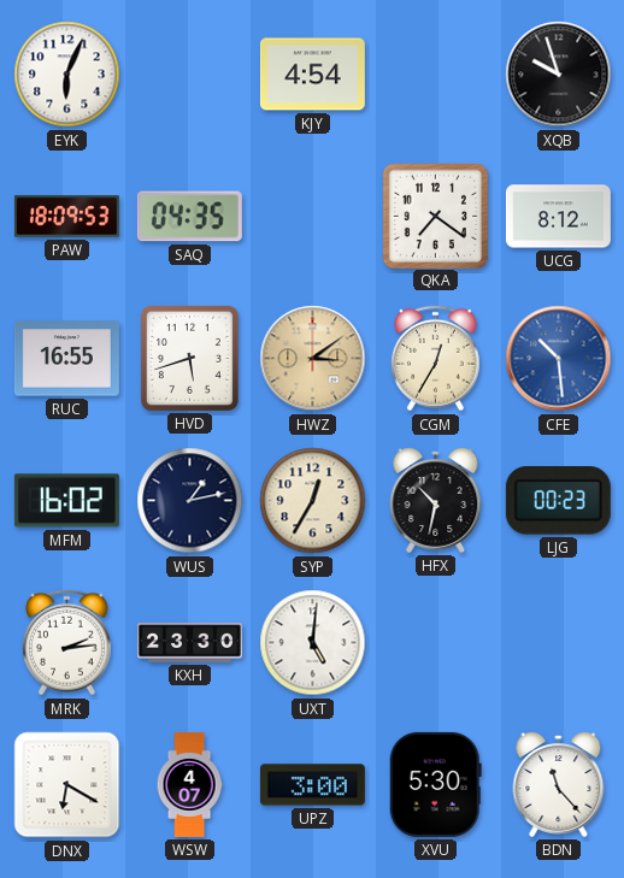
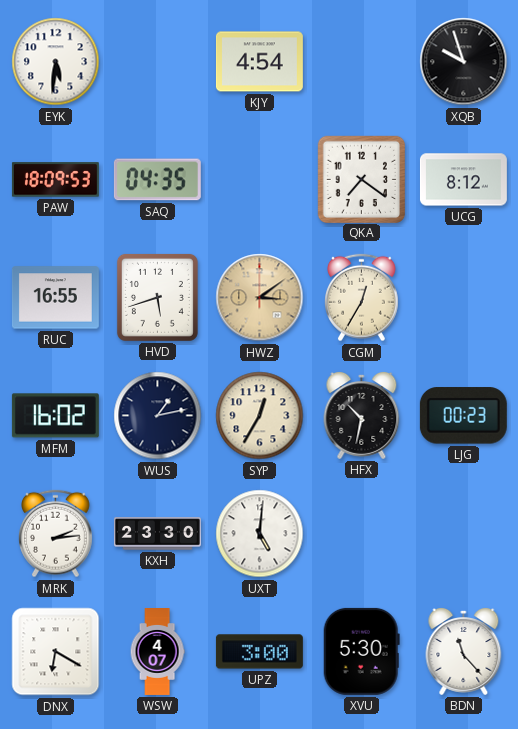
EYK: 6:04 -> 5:31
CFE: 10:29 -> none
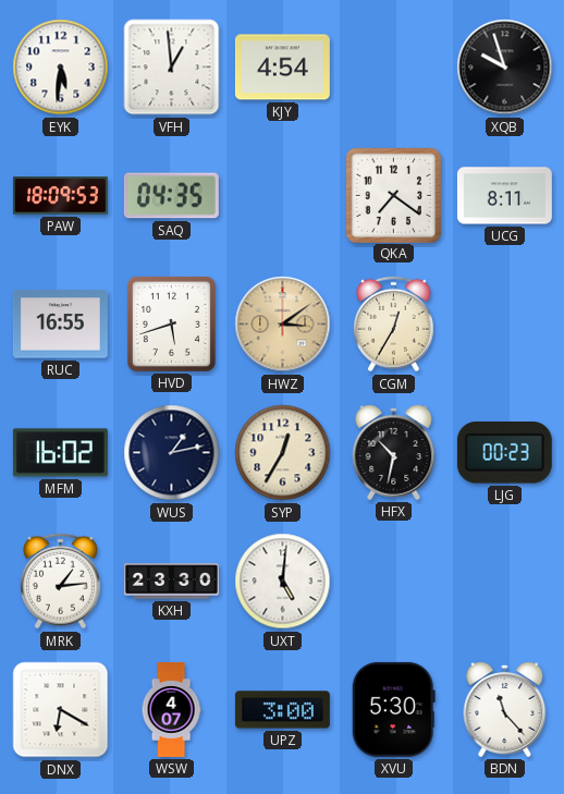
VFH: none -> 12:59
UCG: 8:12 -> 8:11
MRK: 2:14 -> 1:14
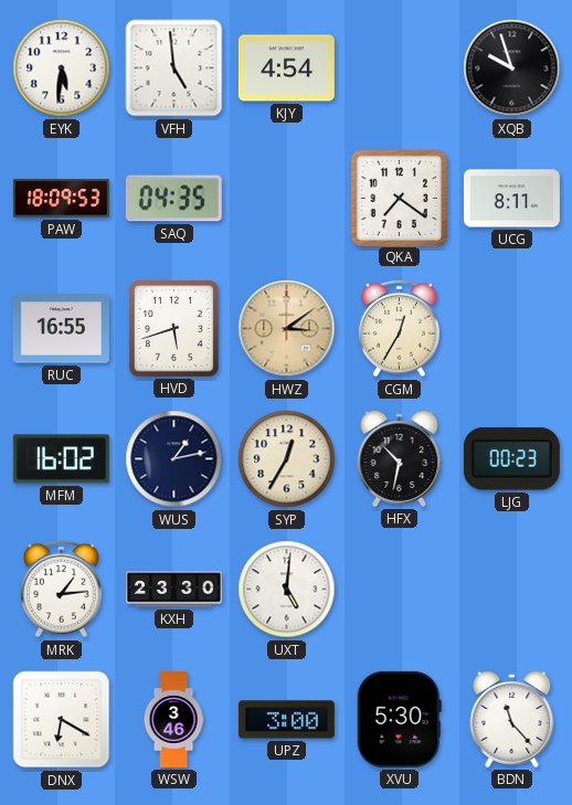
VFH: 12:59 -> 4:59
WSW: 4:07 -> 3:46
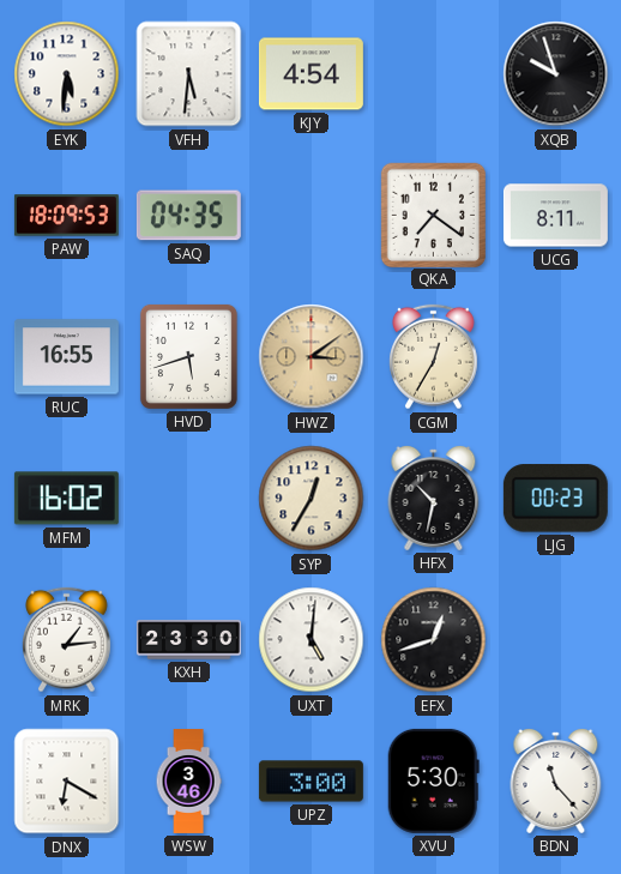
VFH: 4:59 -> 5:31
WUS: 1:13 -> none
EFX: none -> 12:42
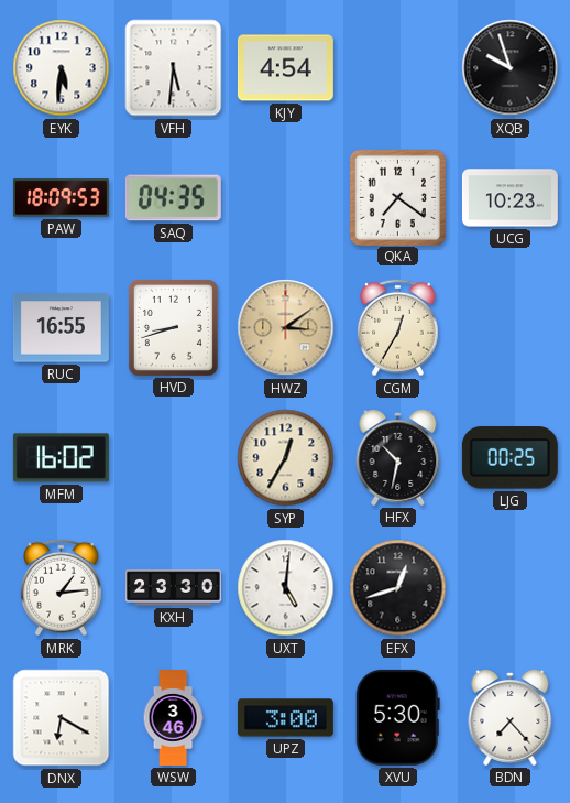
UCG: 8:11 -> 10:23
HVD: 5:42 -> 8:42
LJG: 00:23 -> 00:25
BDN: 11:23 -> 7:23
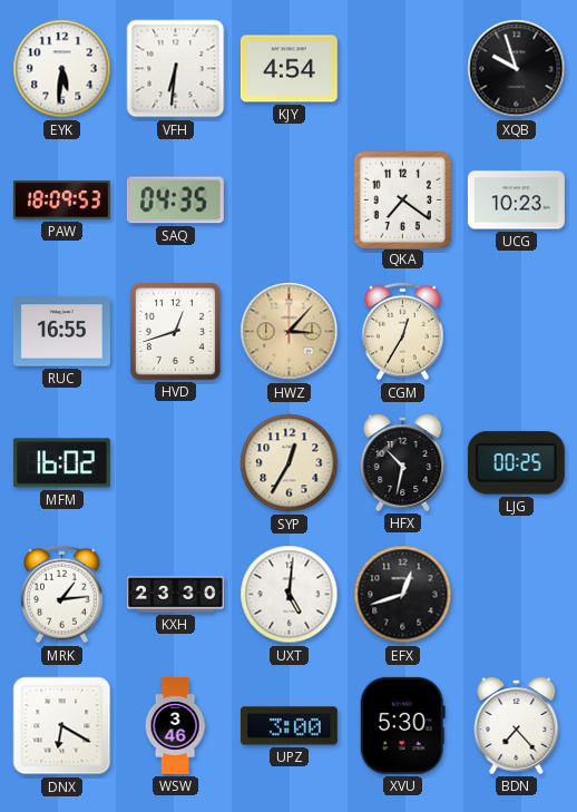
VFH: 5:31 -> 6:31
HVD: 8:42 -> 12:42
HWZ: 3:09 -> 3:07
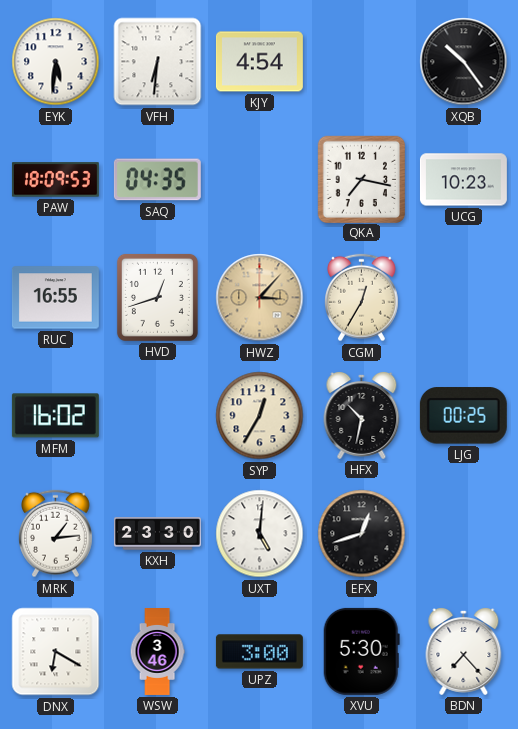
XQB: 9:57 -> 10:24
QKA: 7:21 -> 7:17
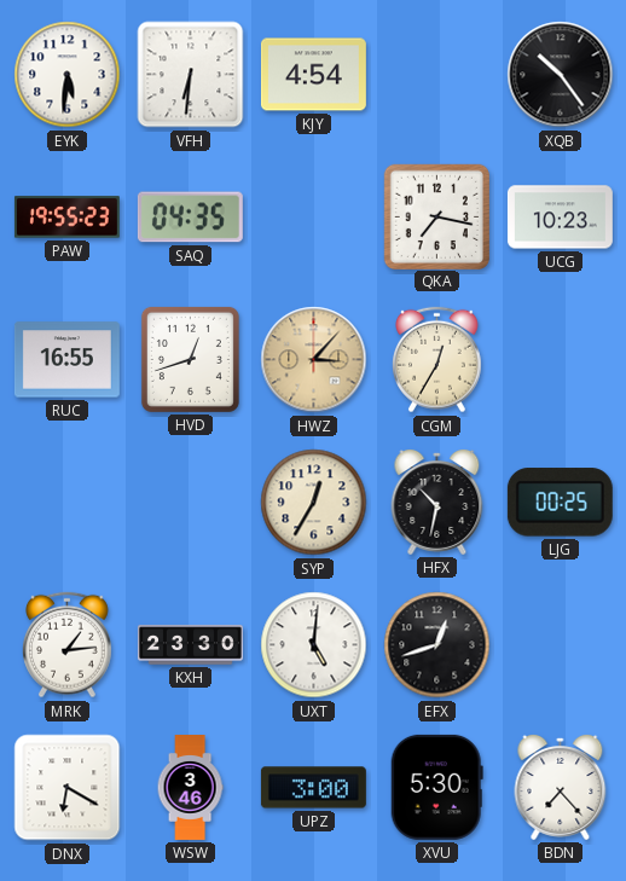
PAW: 18:09 -> 19:55
MFM: 16:02 -> none
